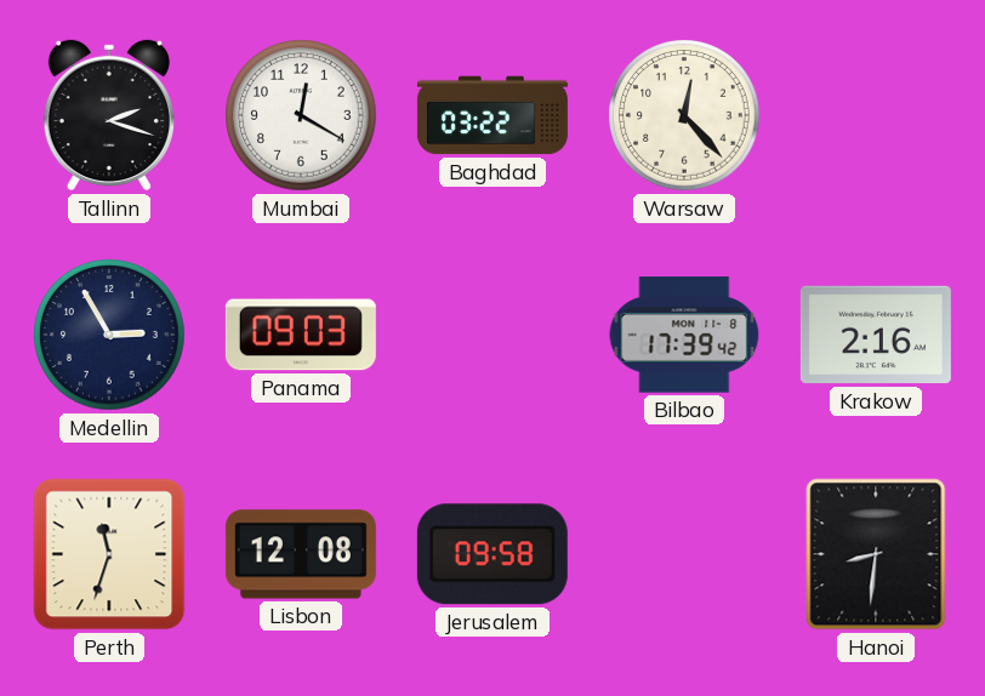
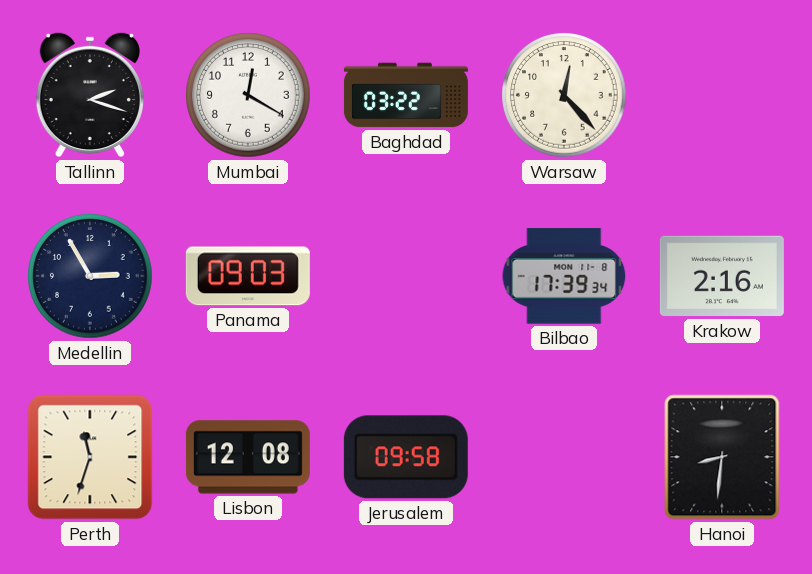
Bilbao: 17:39:42 -> 17:39:34
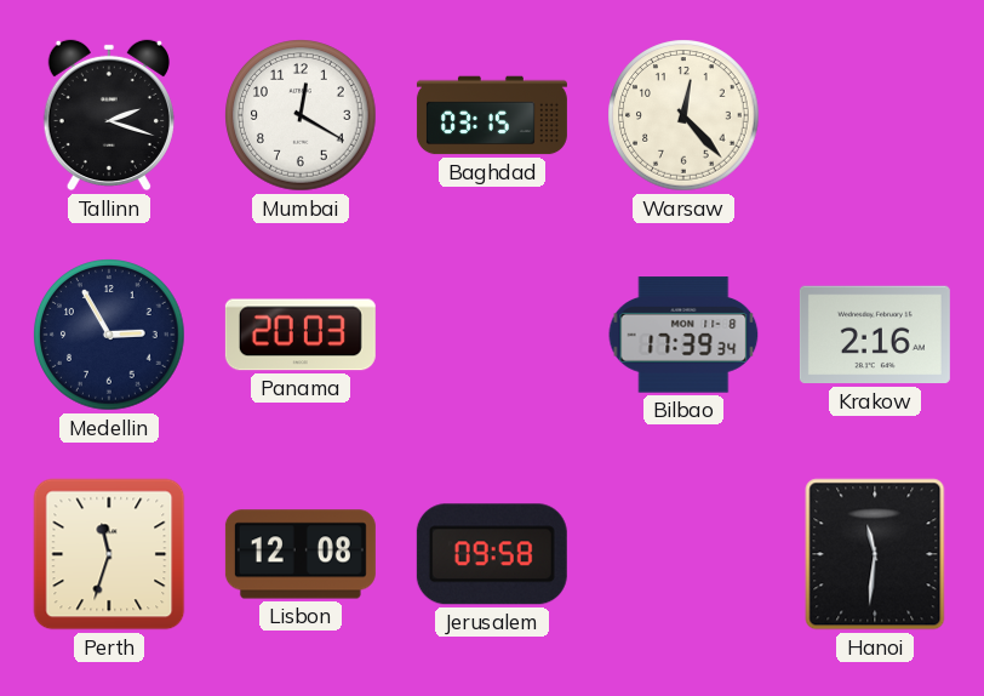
Baghdad: 03:22 -> 03:15
Panama: 09:03 -> 20:03
Hanoi: 8:31 -> 11:31
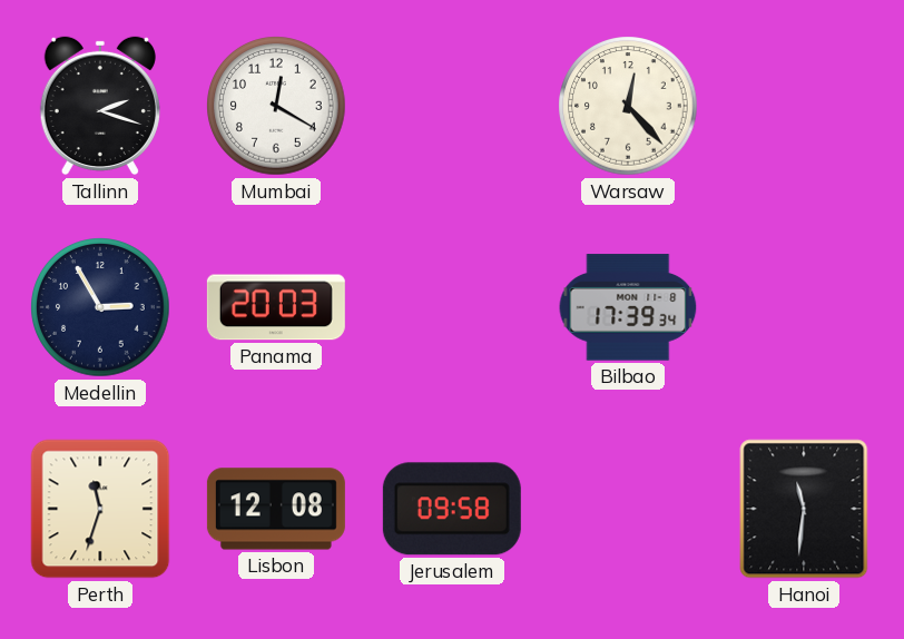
Baghdad: 03:15 -> none
Krakow: 2:16 -> none
